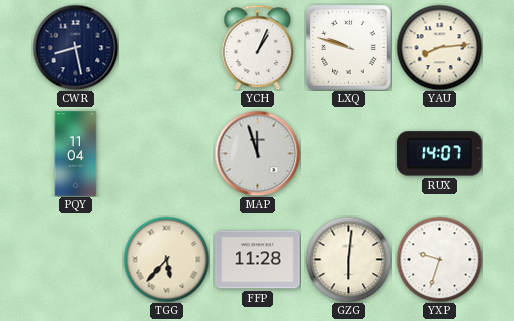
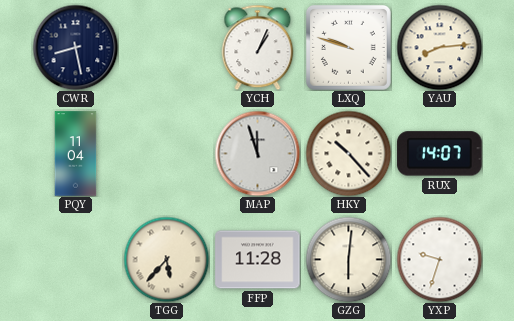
HKY: none -> 10:23
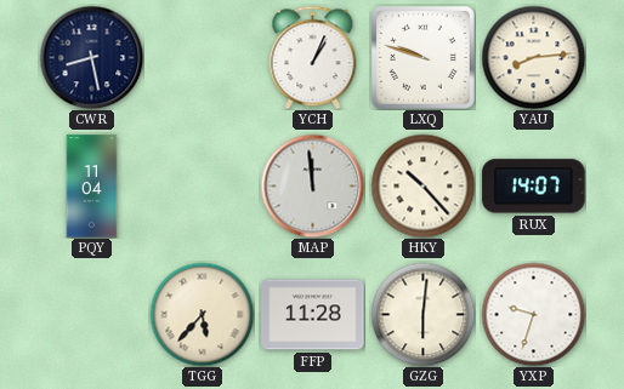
MAP: 11:57 -> 11:59
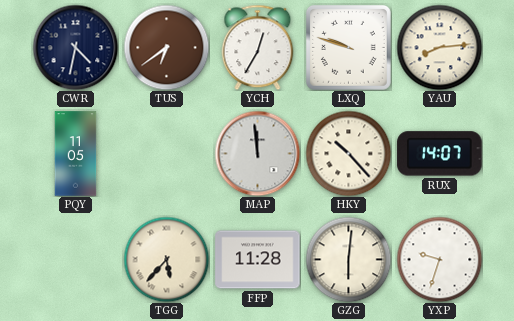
CWR: 8:28 -> 4:32
TUS: none -> 6:39
YCH: 1:04 -> 12:35
PQY: 11:04 -> 11:05
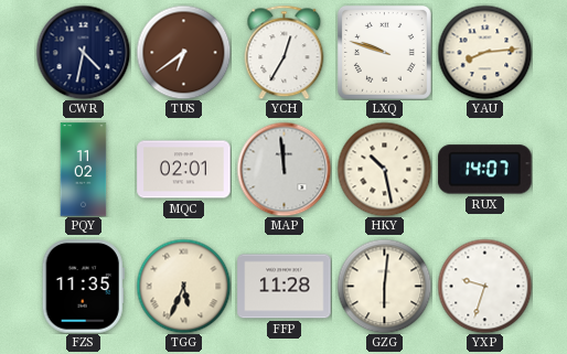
PQY: 11:05 -> 11:02
MQC: none -> 02:01
HKY: 10:23 -> 10:28
FZS: none -> 11:35
TGG: 5:37 -> 5:34
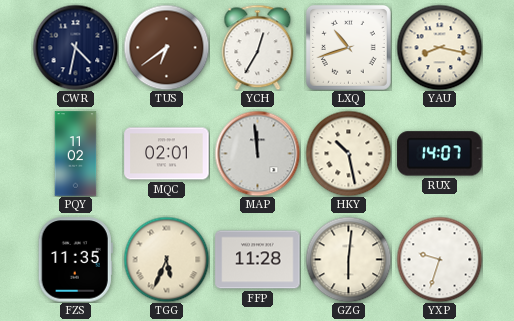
LXQ: 9:48 -> 10:42
YAU: 8:14 -> 8:17
